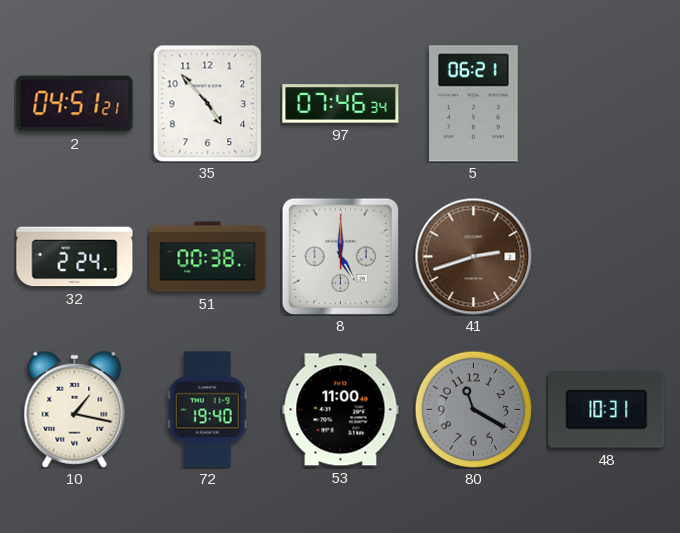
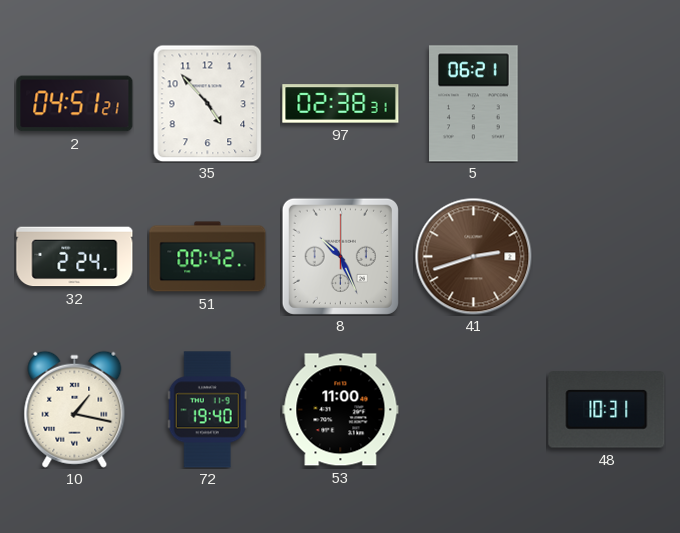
97: 07:46 -> 02:38
51: 00:38 -> 00:42
8: 5:00 -> 10:26
80: 11:20 -> none
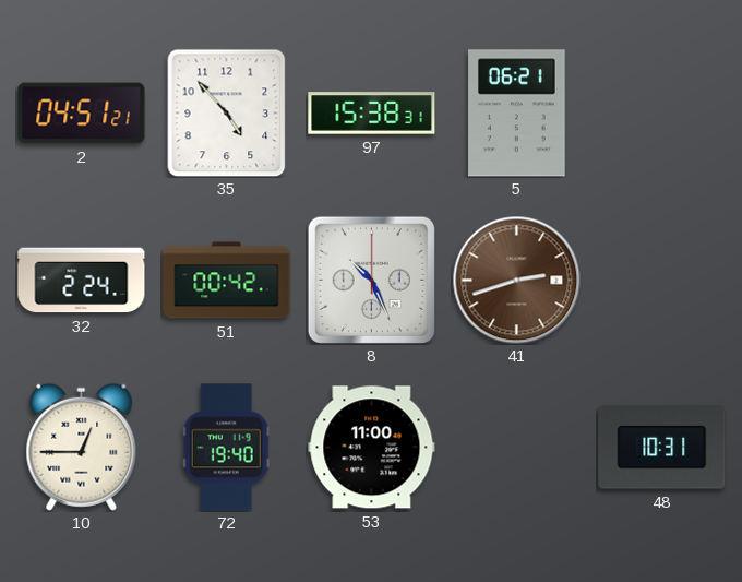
97: 02:38 -> 15:38
10: 1:17 -> 12:45
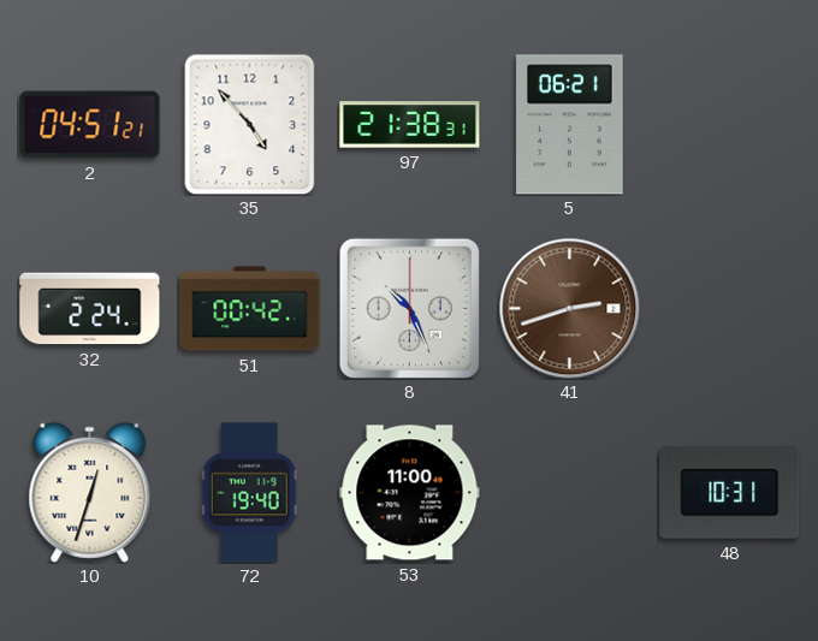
97: 15:38 -> 21:38
10: 12:45 -> 12:33
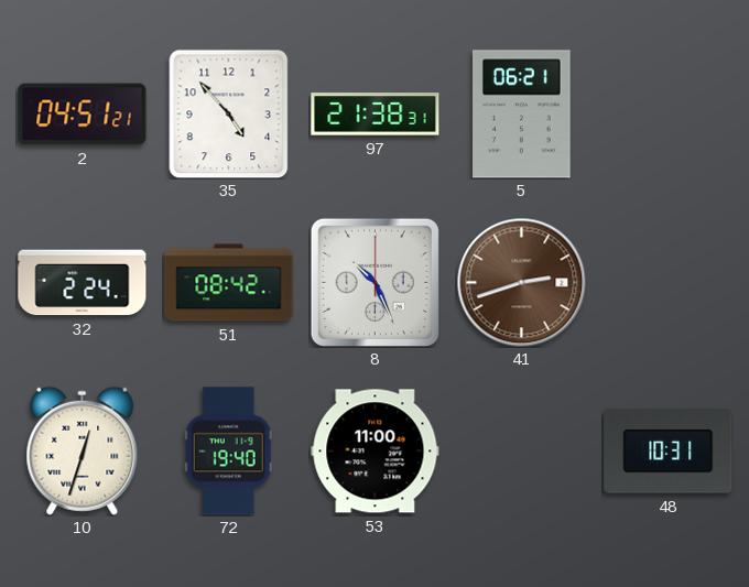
51: 00:42 -> 08:42
